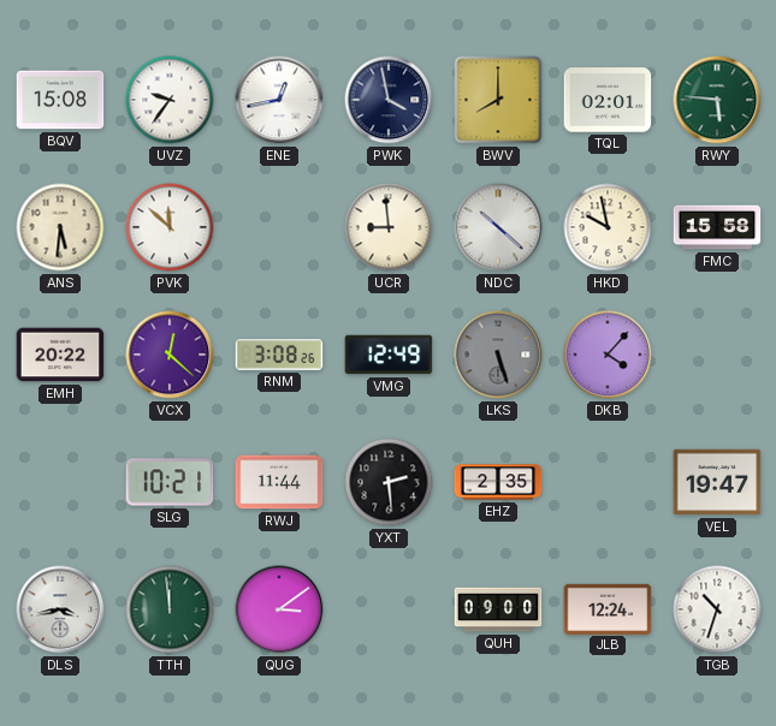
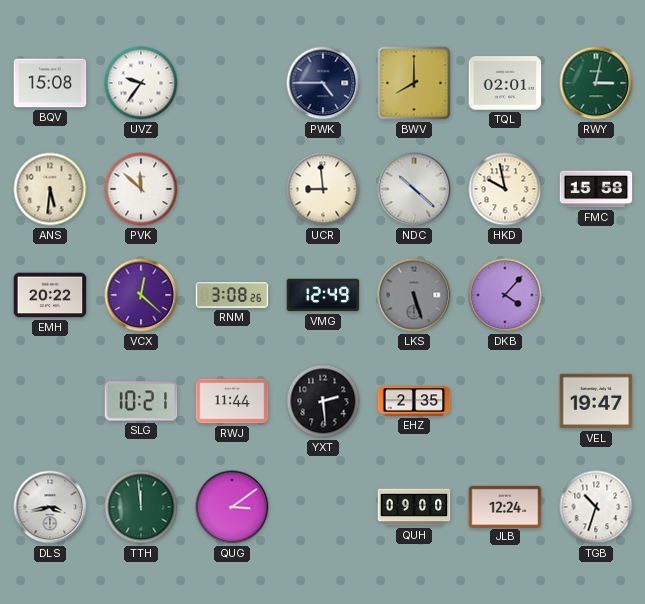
ENE: 12:43 -> none
PWK: 3:58 -> 4:45
RWY: 5:46 -> 3:02
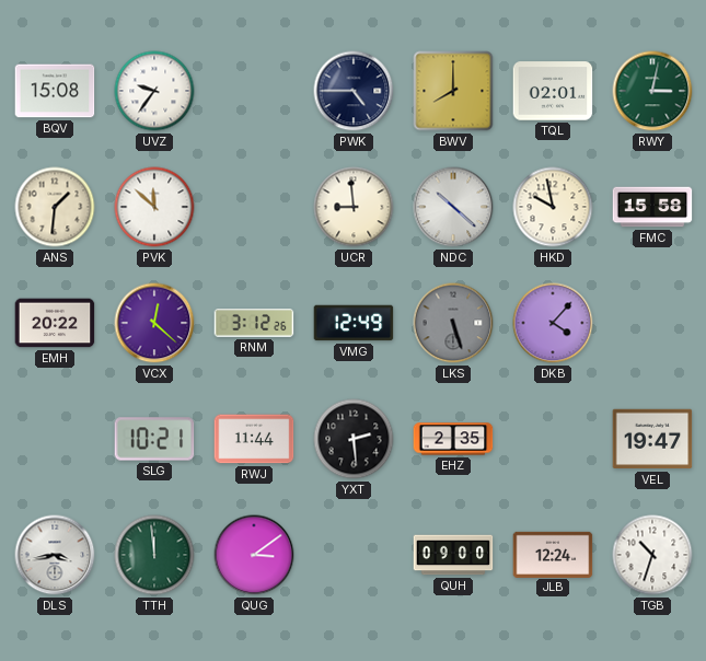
ANS: 5:31 -> 1:31
RNM: 3:08 -> 3:12
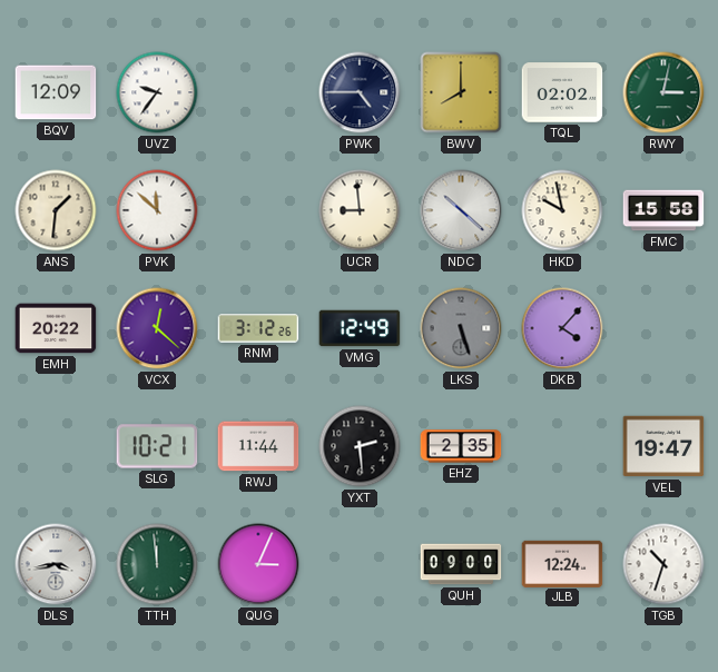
BQV: 15:08 -> 12:09
TQL: 02:01 -> 02:02
QUG: 3:09 -> 3:04
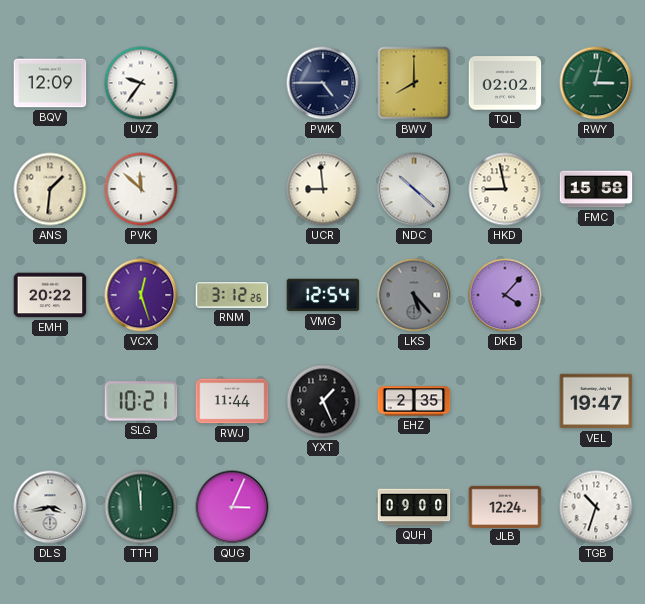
HKD: 9:58 -> 8:58
VCX: 12:22 -> 12:27
VMG: 12:49 -> 12:54
LKS: 5:27 -> 5:23
YXT: 2:29 -> 1:26
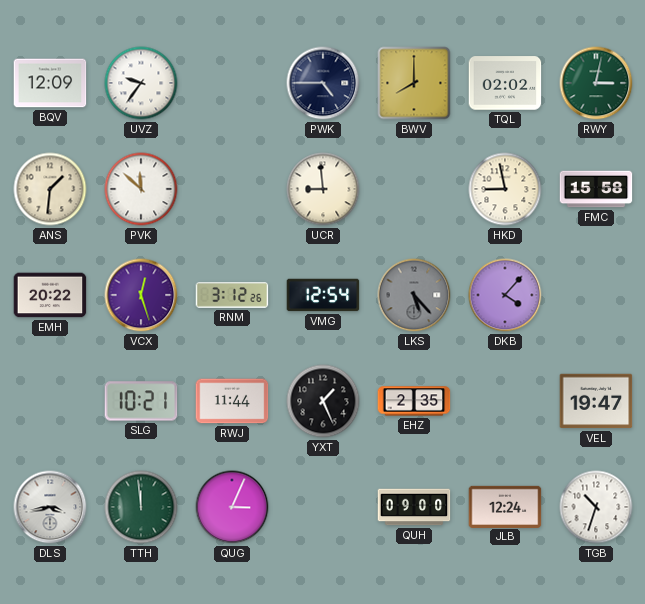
NDC: 10:22 -> none
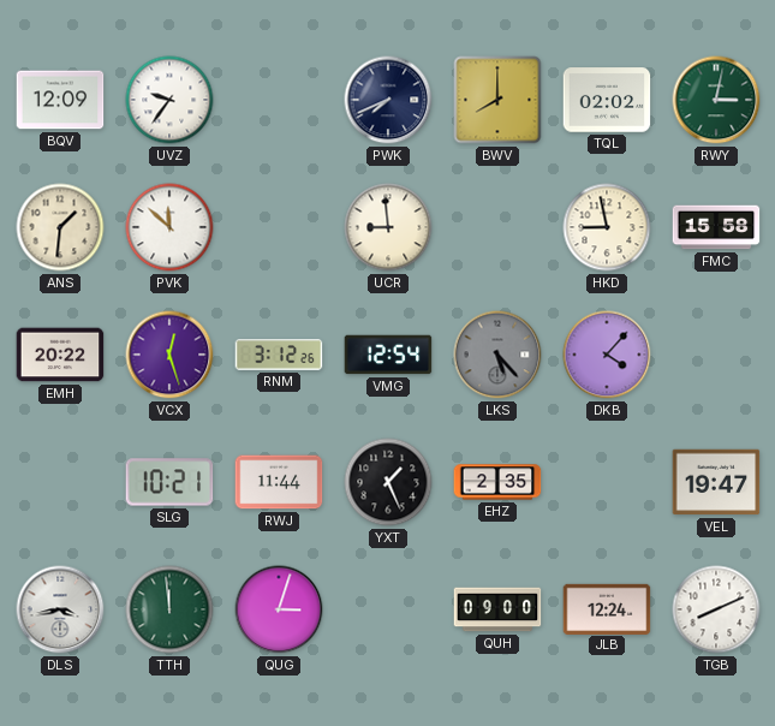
PWK: 4:45 -> 7:41
QUG: 3:04 -> 3:03
TGB: 10:33 -> 8:11
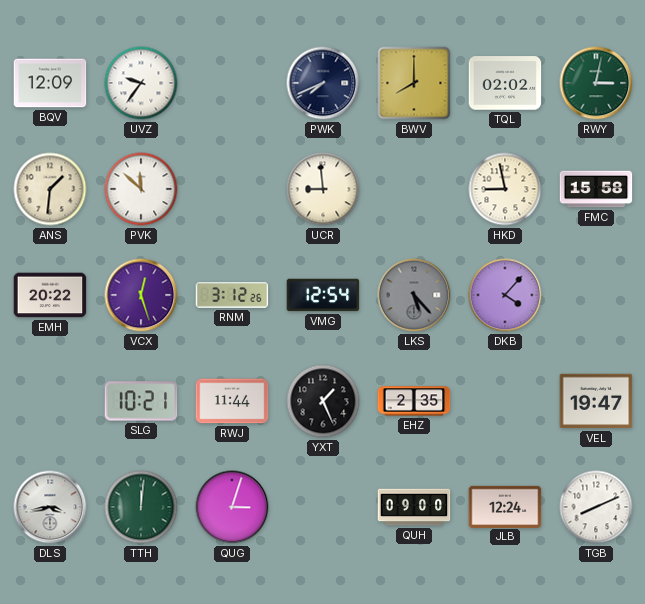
TTH: 11:59 -> 12:01
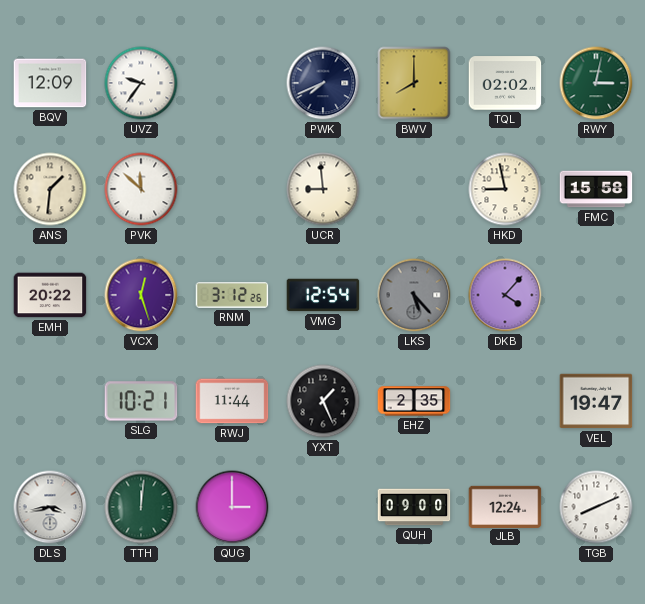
QUG: 3:03 -> 3:00
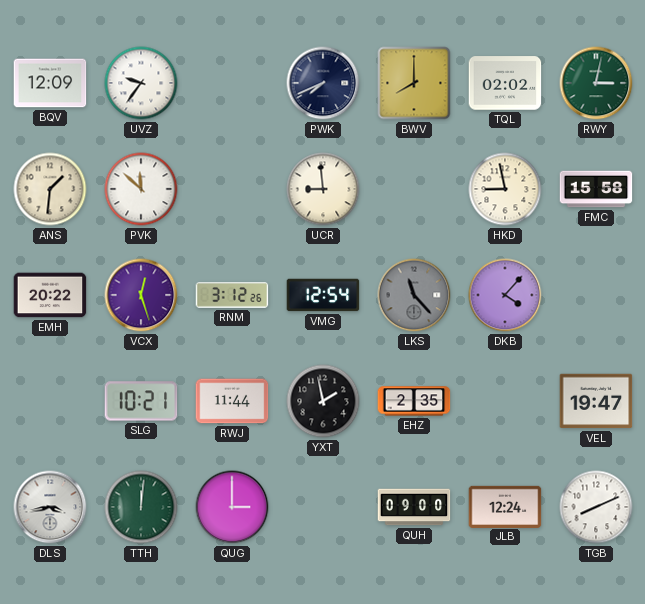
LKS: 5:23 -> 11:23
YXT: 1:26 -> 1:58
